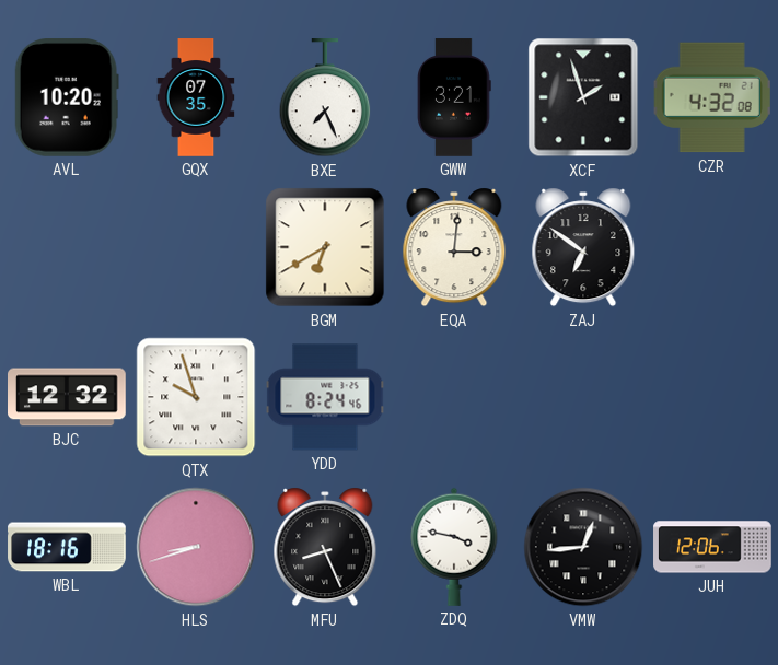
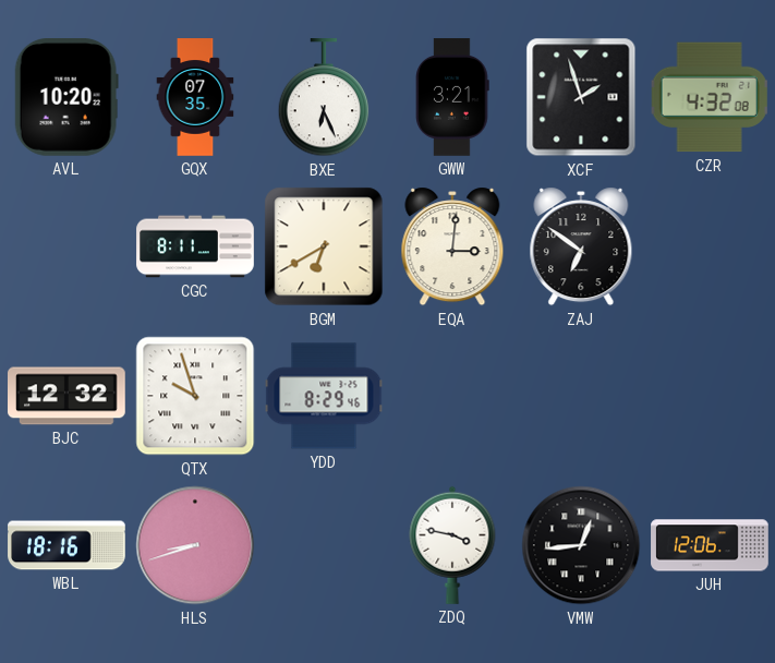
BXE: 7:26 -> 6:26
CGC: none -> 8:11
YDD: 8:24 -> 8:29
MFU: 8:26 -> none
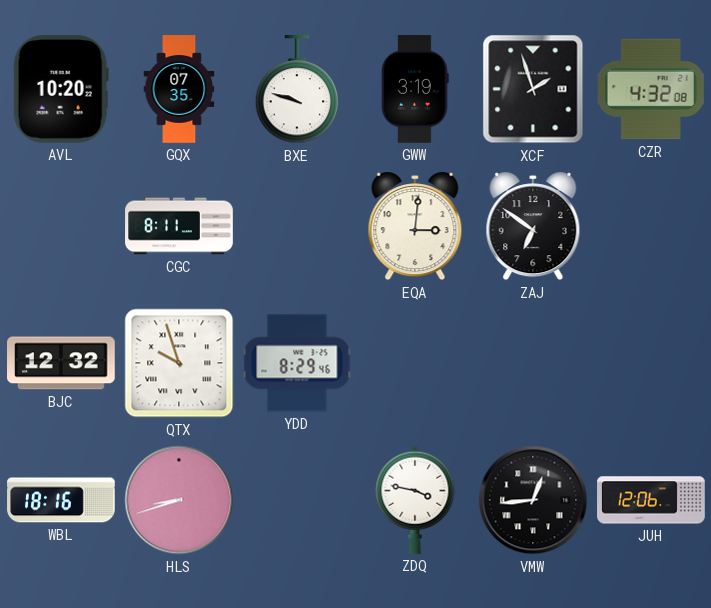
BXE: 6:26 -> 9:48
GWW: 3:21 -> 3:19
BGM: 6:40 -> none
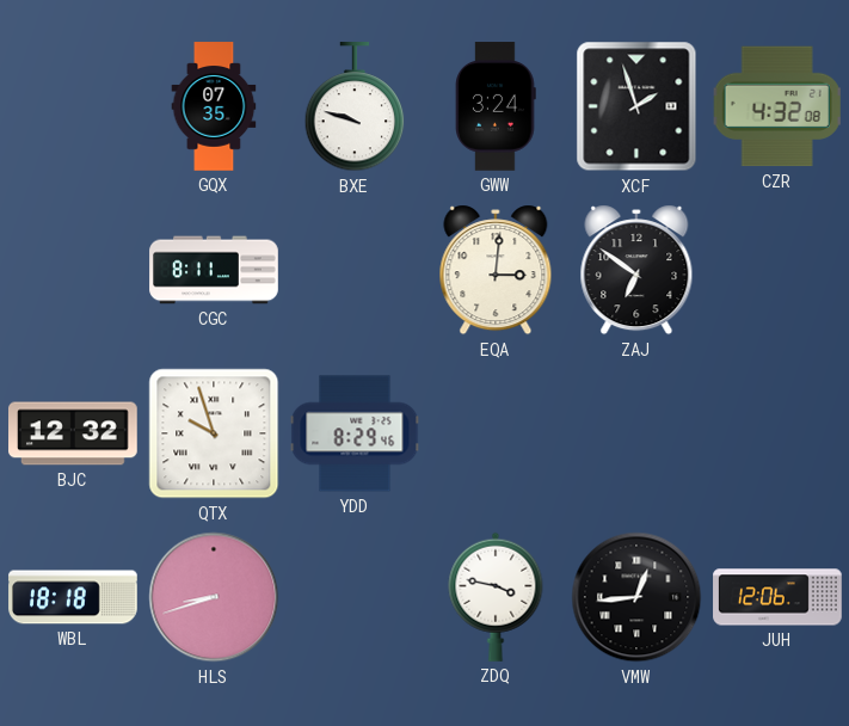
AVL: 10:20 -> none
GWW: 3:19 -> 3:24
WBL: 18:16 -> 18:18
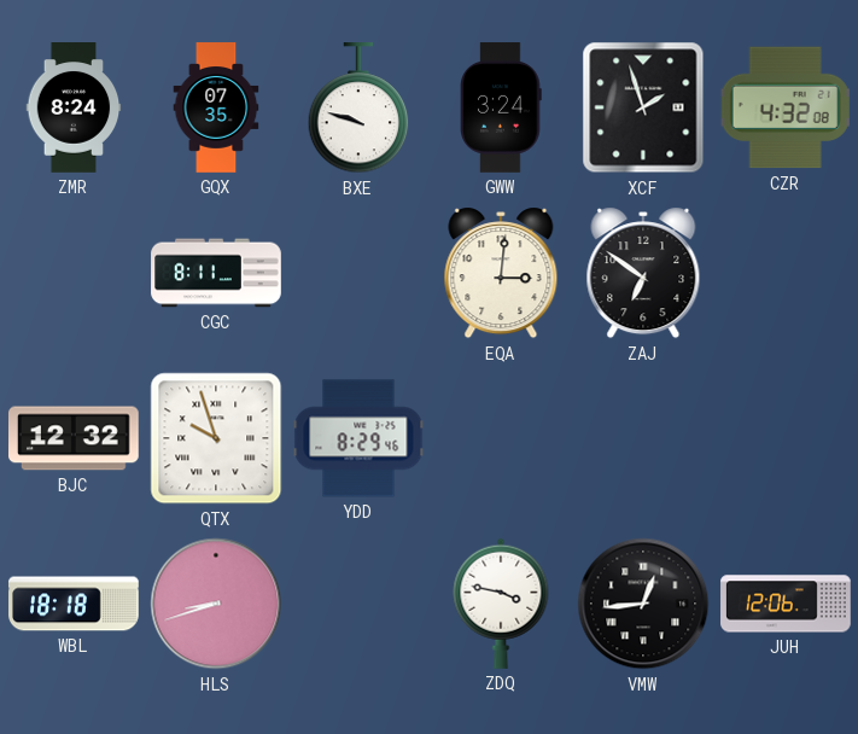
ZMR: none -> 8:24
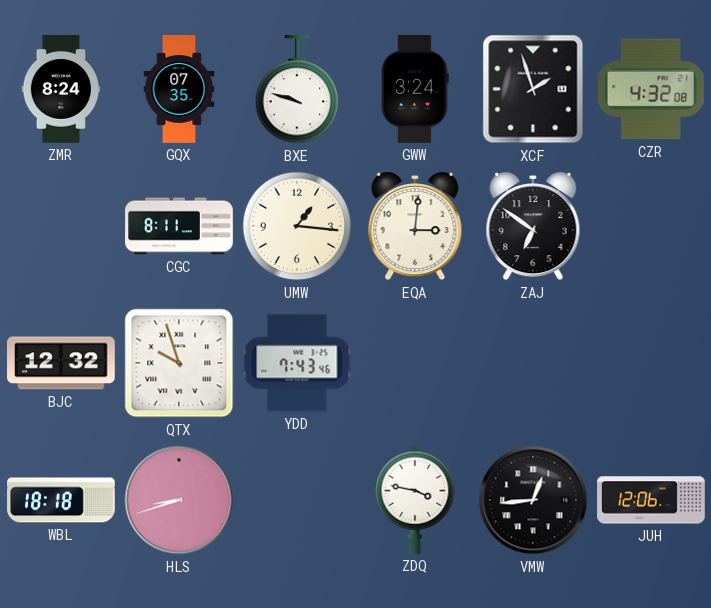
UMW: none -> 1:16
YDD: 8:29 -> 7:43
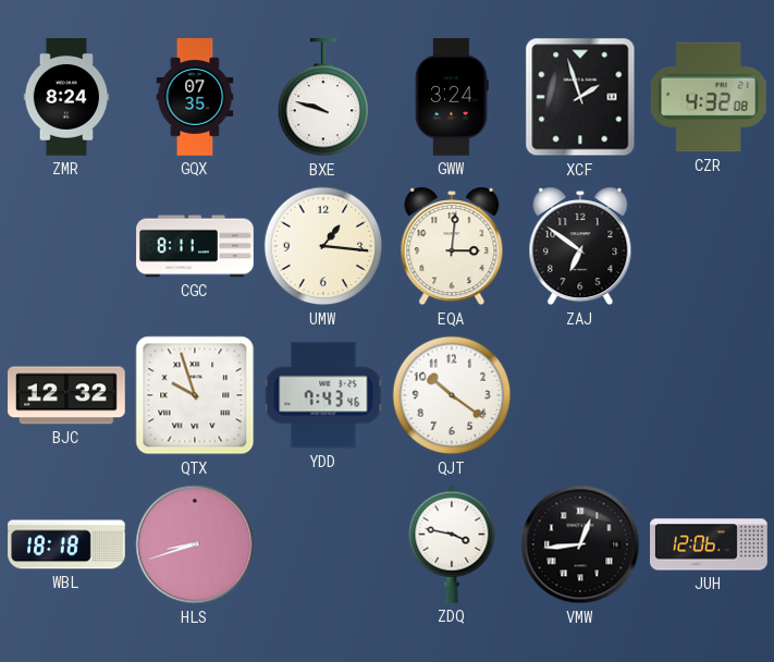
QJT: none -> 10:21
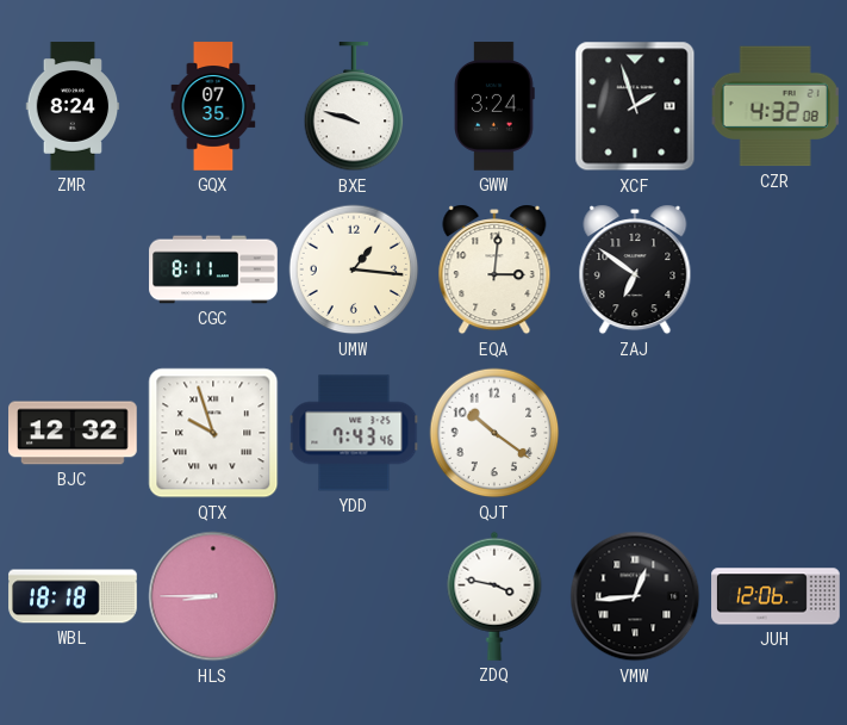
HLS: 8:42 -> 8:45
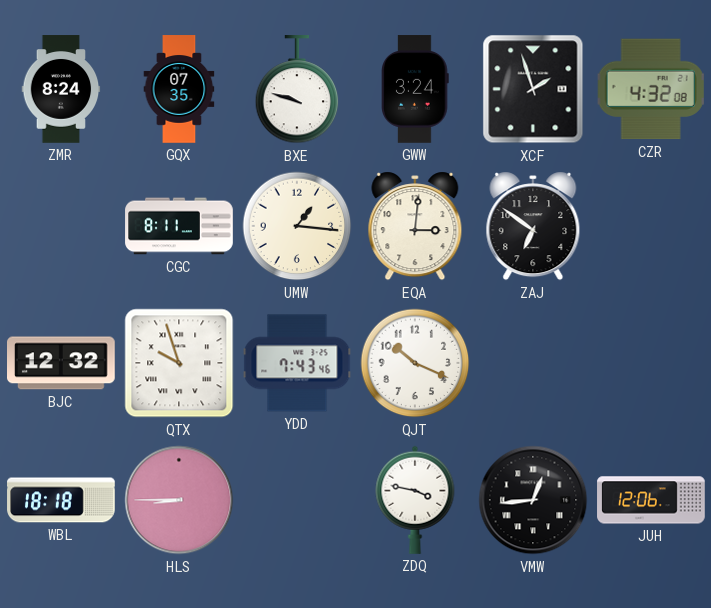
QJT: 10:21 -> 10:19
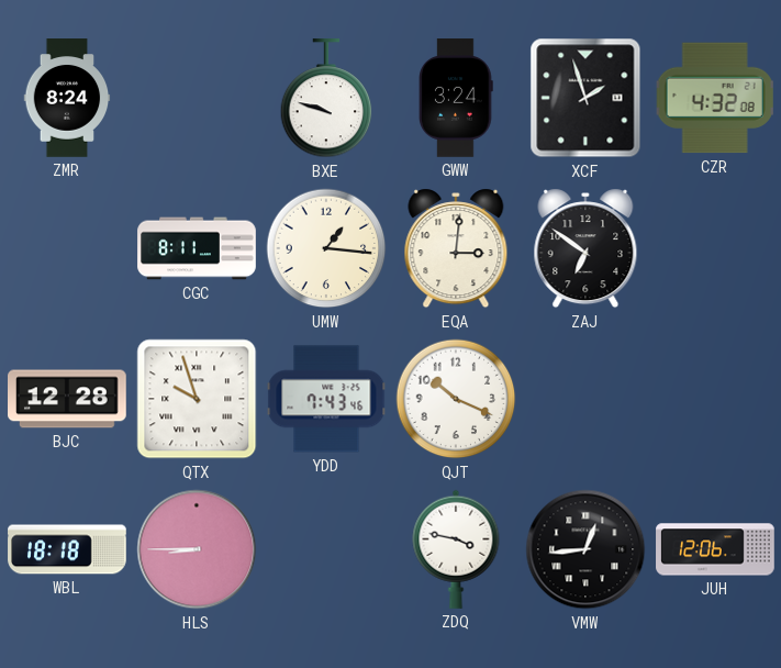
GQX: 07:35 -> none
BJC: 12:32 -> 12:28
